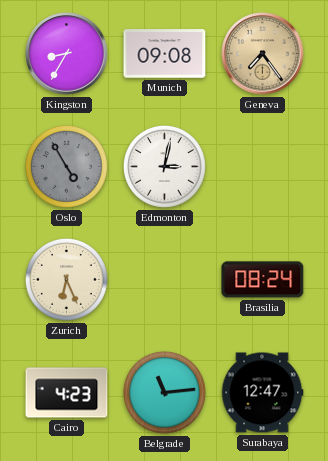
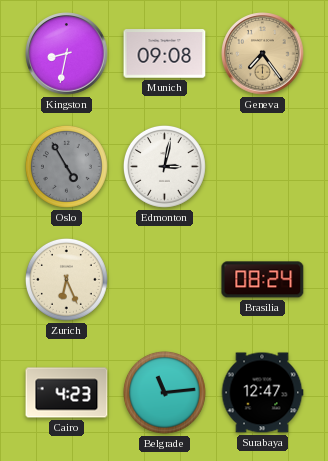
Kingston: 8:35 -> 8:32
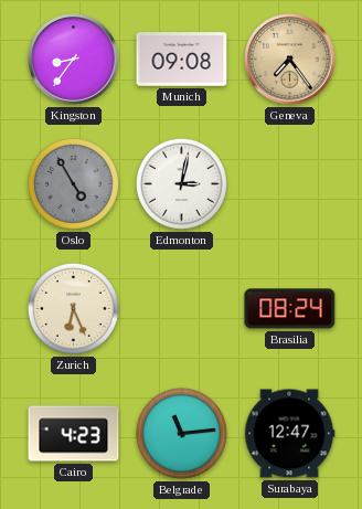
Kingston: 8:32 -> 8:36
